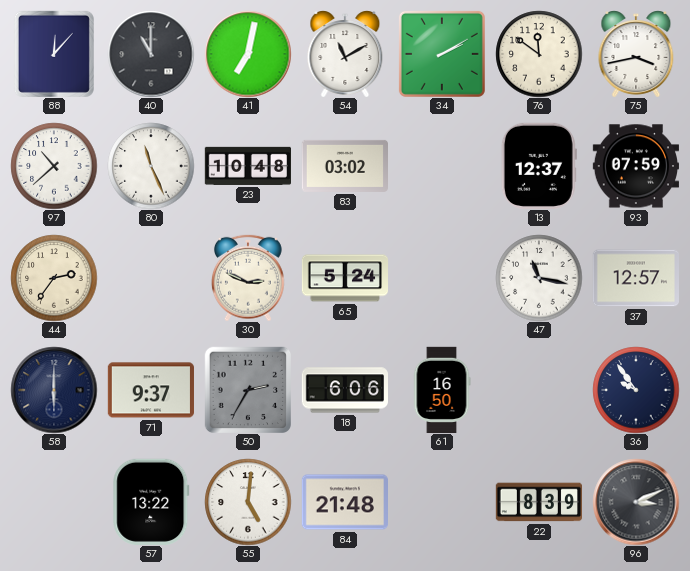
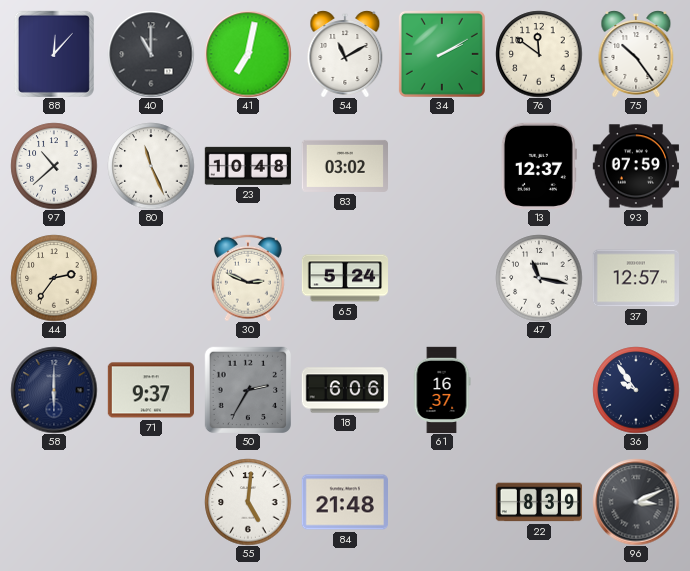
75: 3:43 -> 10:24
61: 16:50 -> 16:37
57: 13:22 -> none
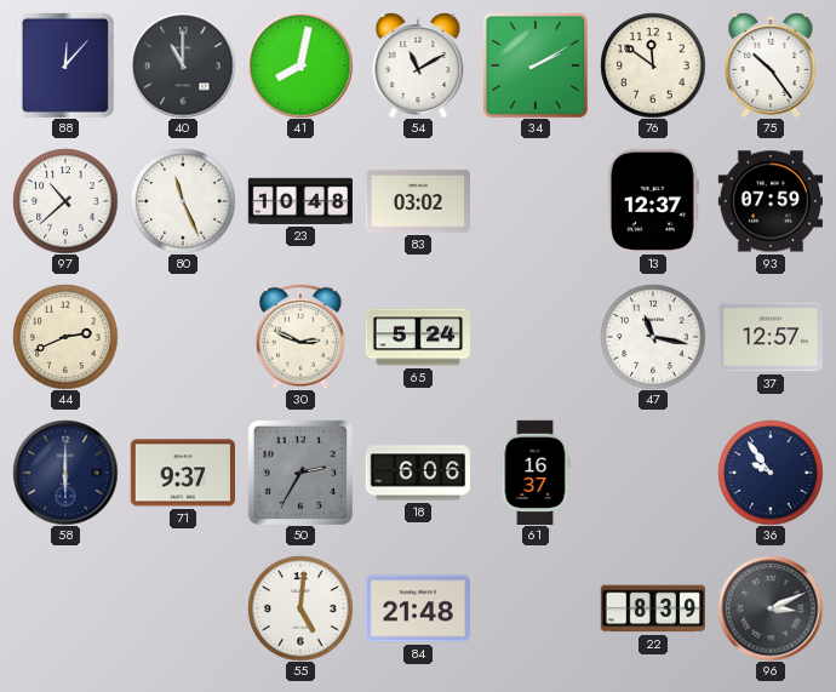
41: 7:02 -> 8:02
44: 2:36 -> 2:41
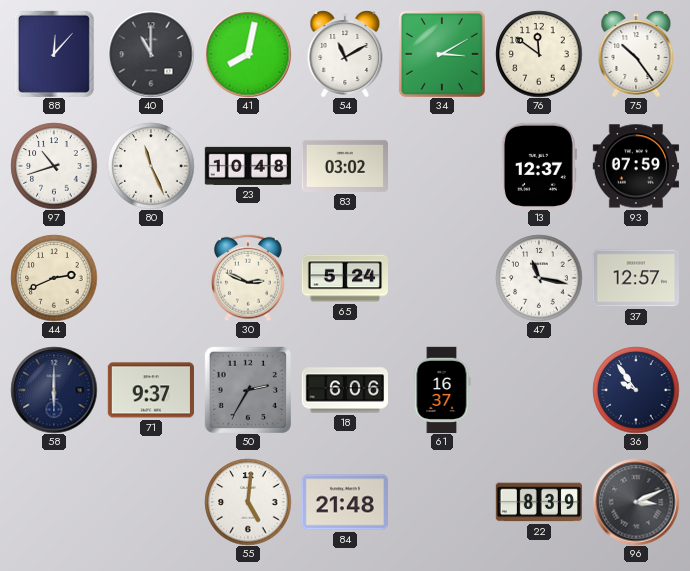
34: 2:10 -> 3:10
97: 10:38 -> 10:42
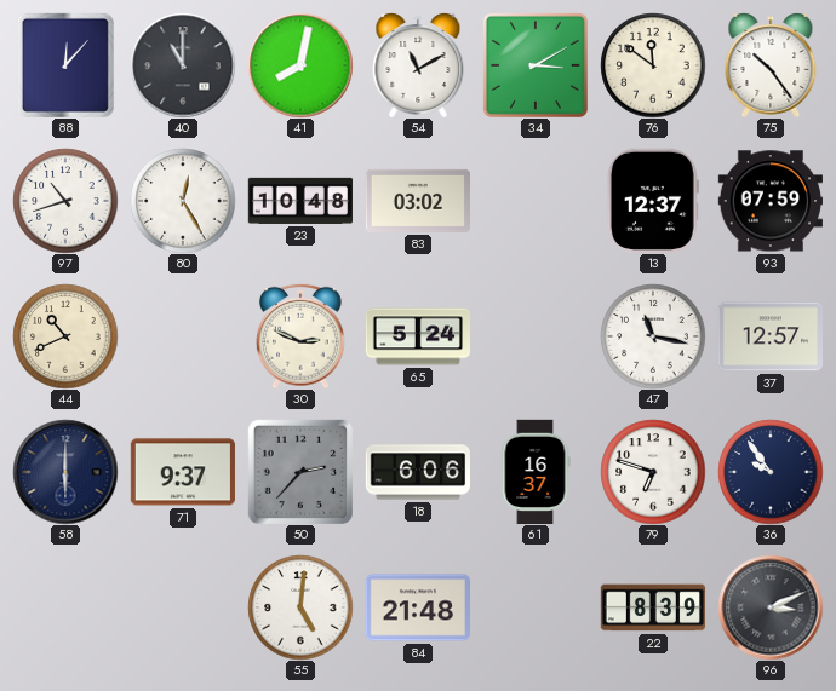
80: 11:26 -> 12:25
44: 2:41 -> 10:41
50: 2:35 -> 2:37
79: none -> 6:48
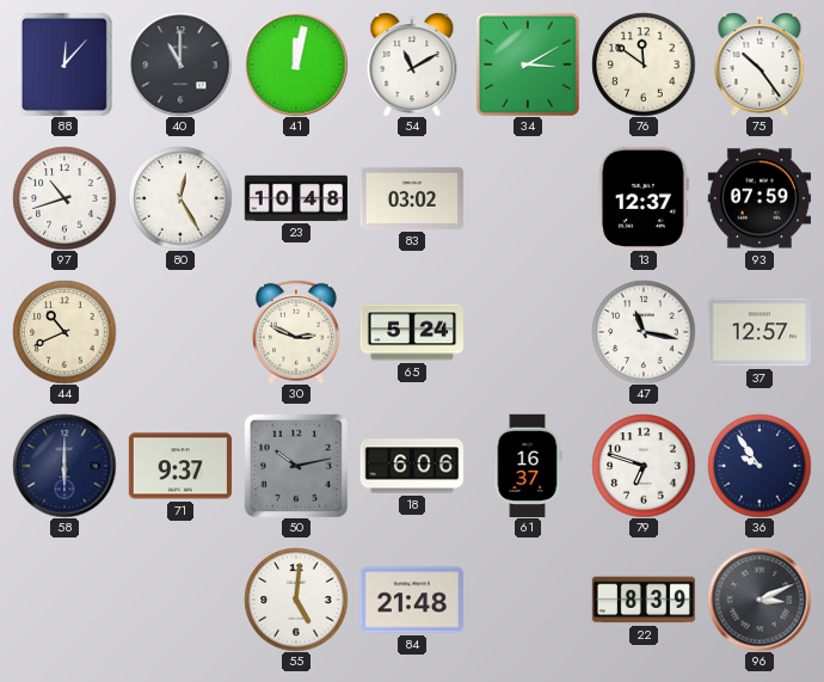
41: 8:02 -> 12:02
50: 2:37 -> 10:13
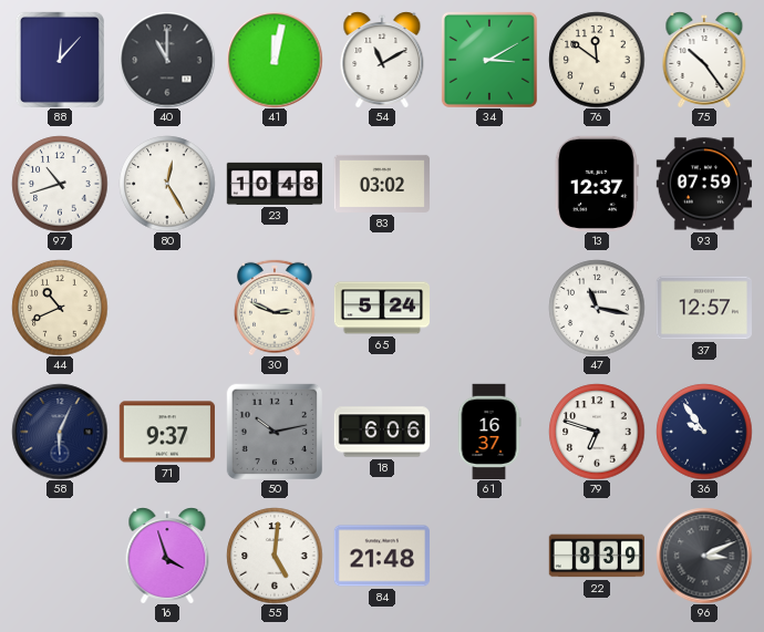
58: 6:00 -> 6:04
16: none -> 3:57
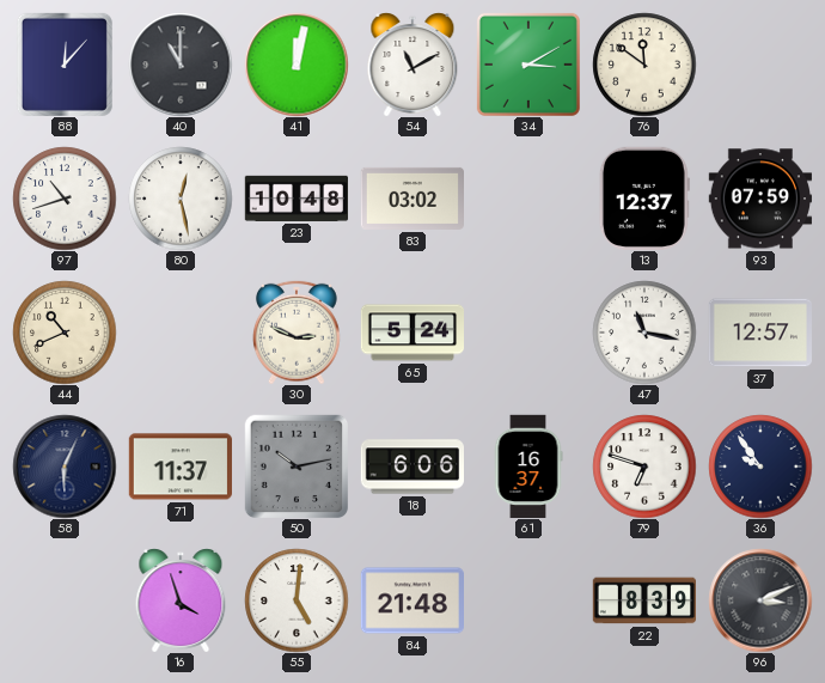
75: 10:24 -> none
80: 12:25 -> 12:28
71: 9:37 -> 11:37
